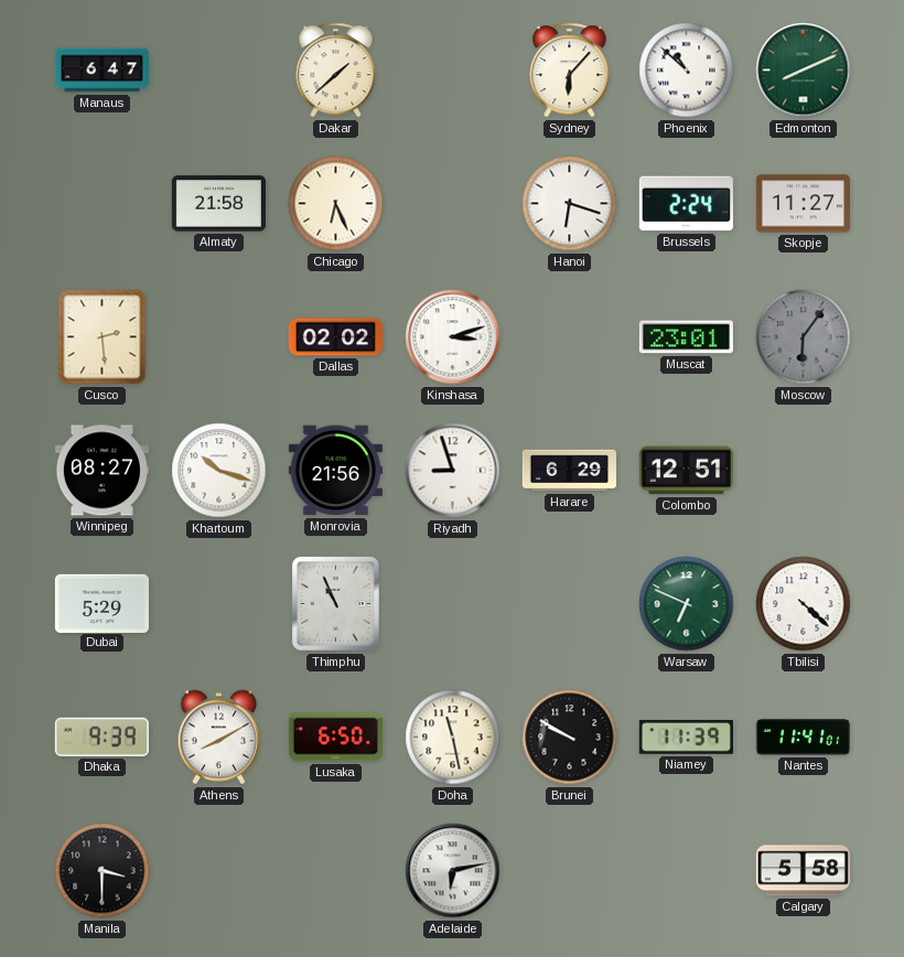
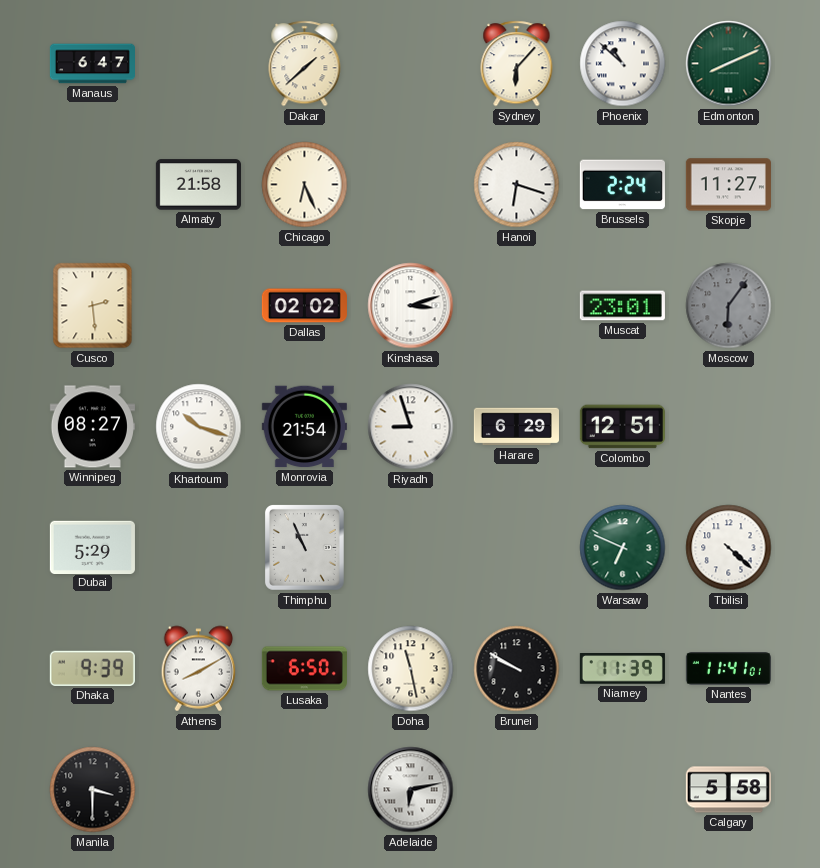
Monrovia: 21:56 -> 21:54
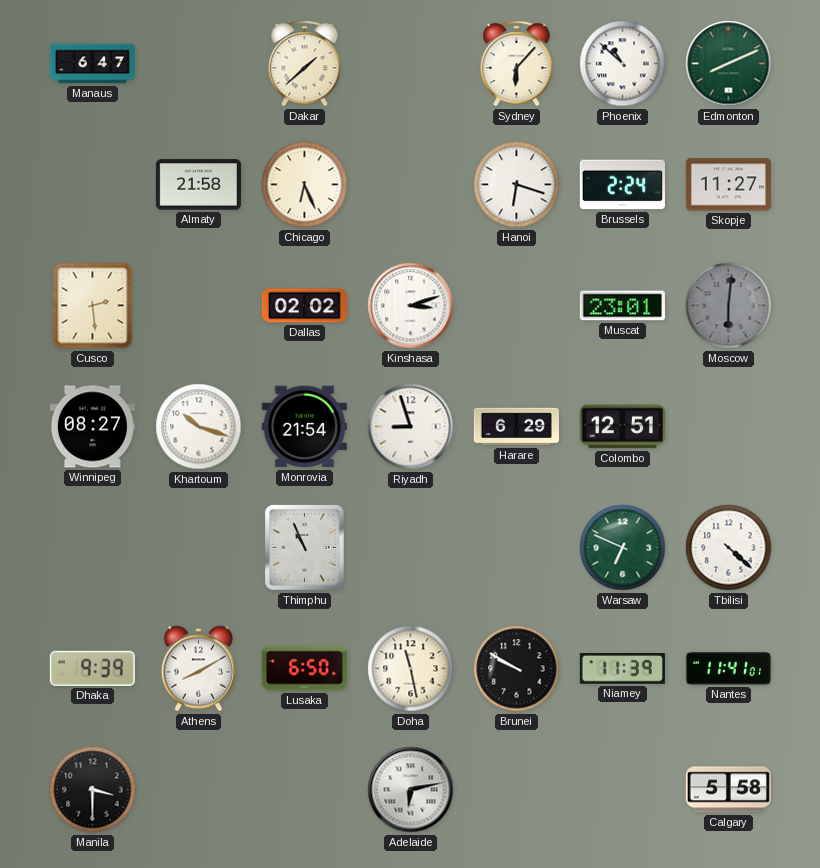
Moscow: 6:06 -> 6:01
Dubai: 5:29 -> none
